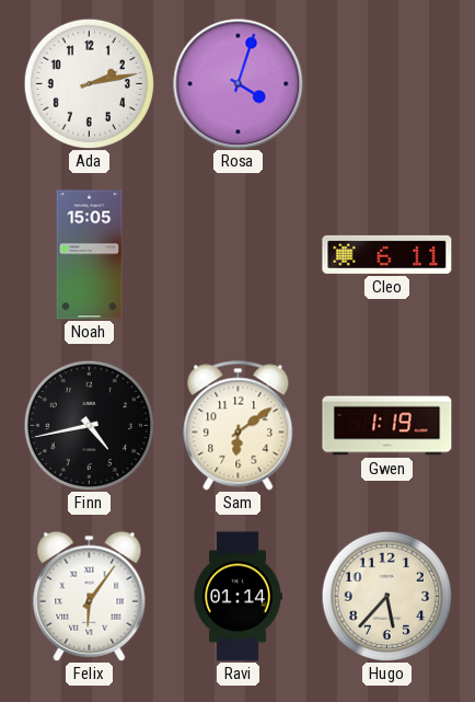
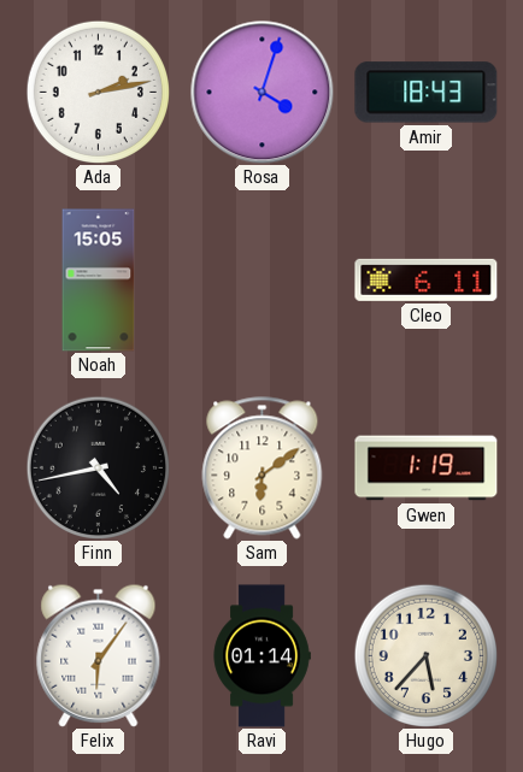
Amir: none -> 18:43
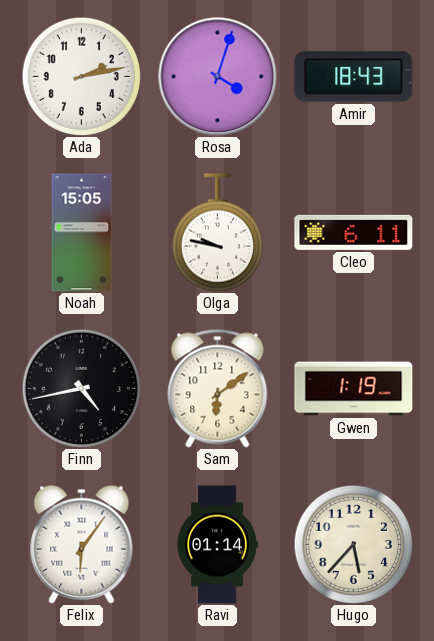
Olga: none -> 9:47
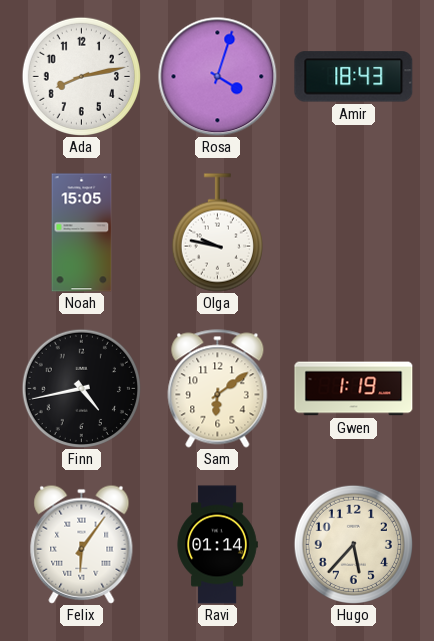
Ada: 2:13 -> 8:13
Cleo: 6:11 -> none
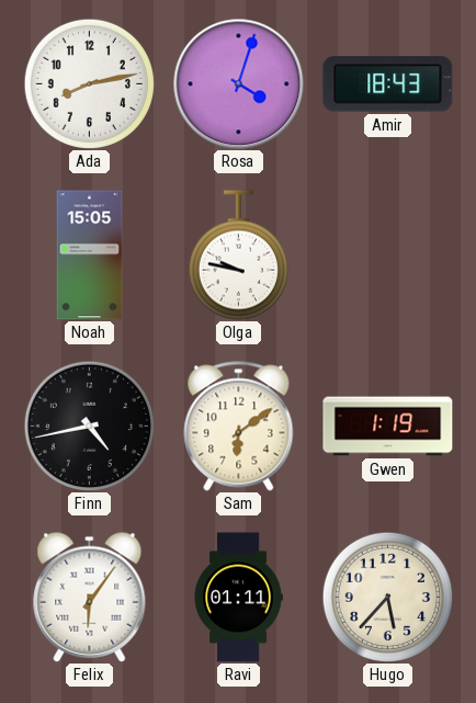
Ravi: 01:14 -> 01:11
